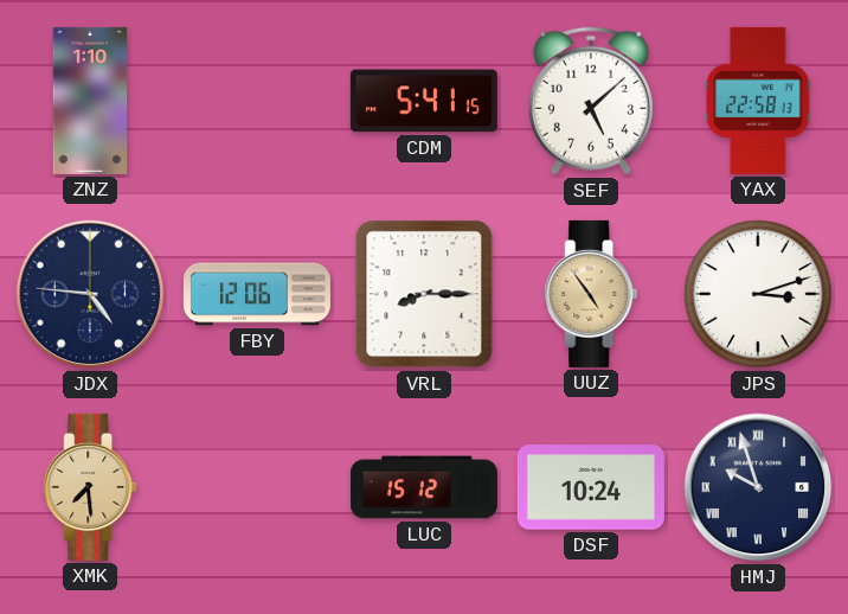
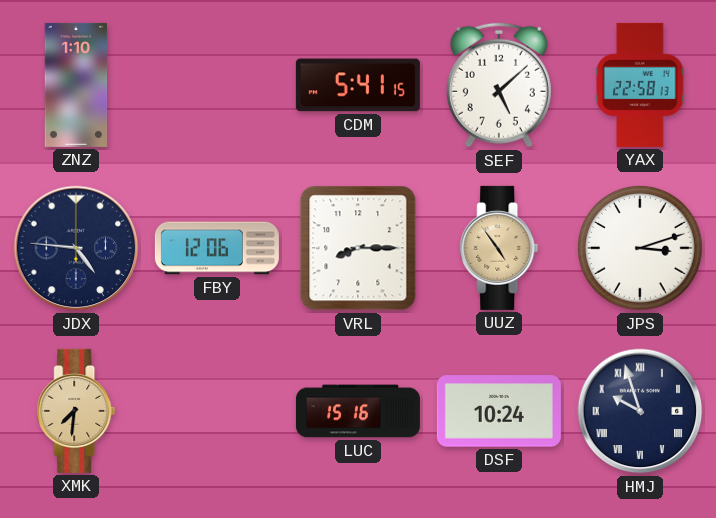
XMK: 7:29 -> 7:31
LUC: 15:12 -> 15:16
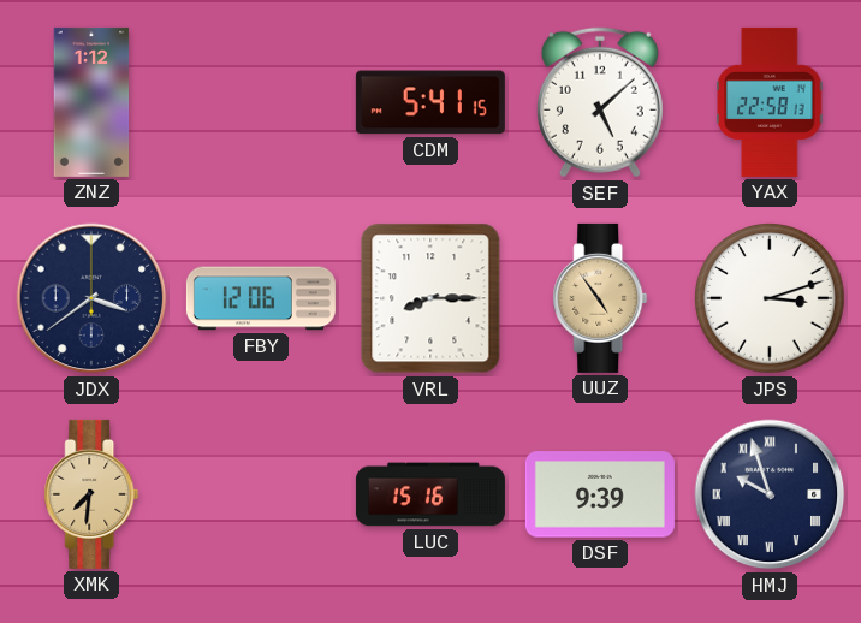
ZNZ: 1:10 -> 1:12
JDX: 4:46 -> 3:39
DSF: 10:24 -> 9:39
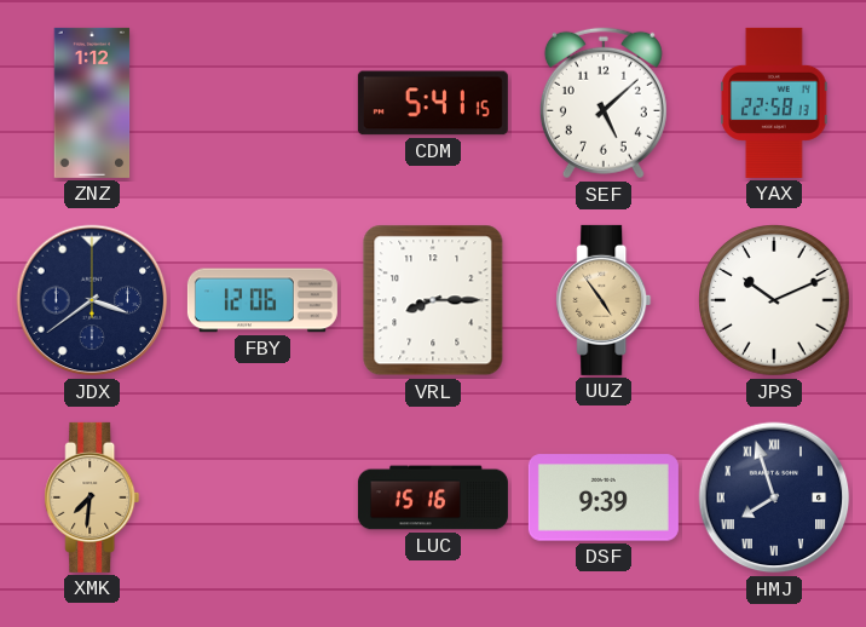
JPS: 3:12 -> 10:11
HMJ: 9:57 -> 7:57
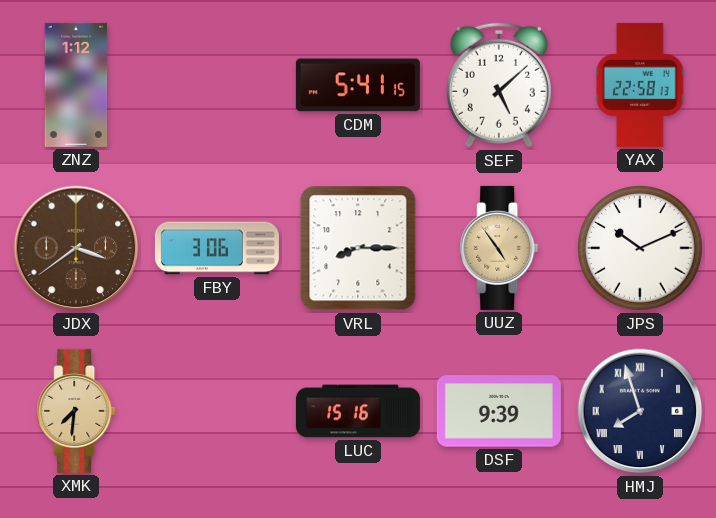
JDX dial: navy -> brown
FBY: 12:06 -> 3:06
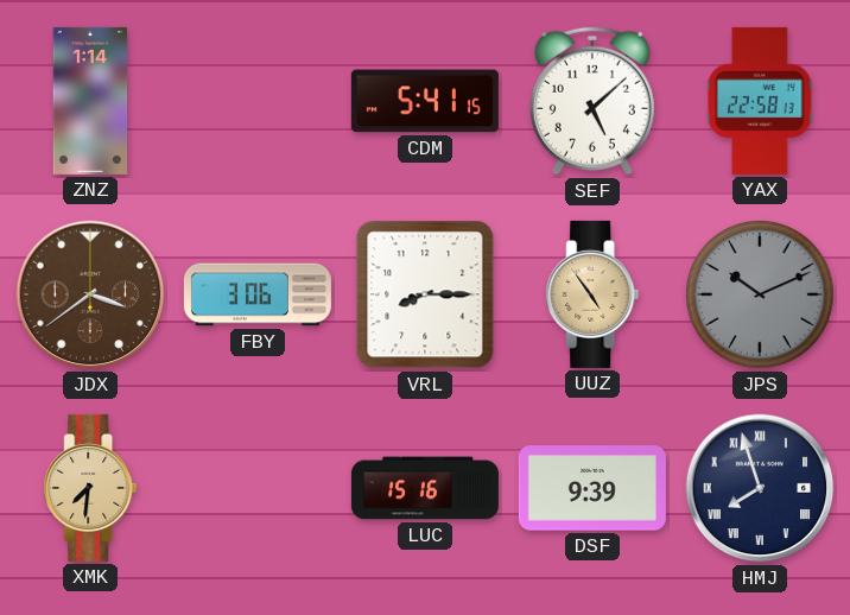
ZNZ: 1:12 -> 1:14
JPS dial: white -> grey
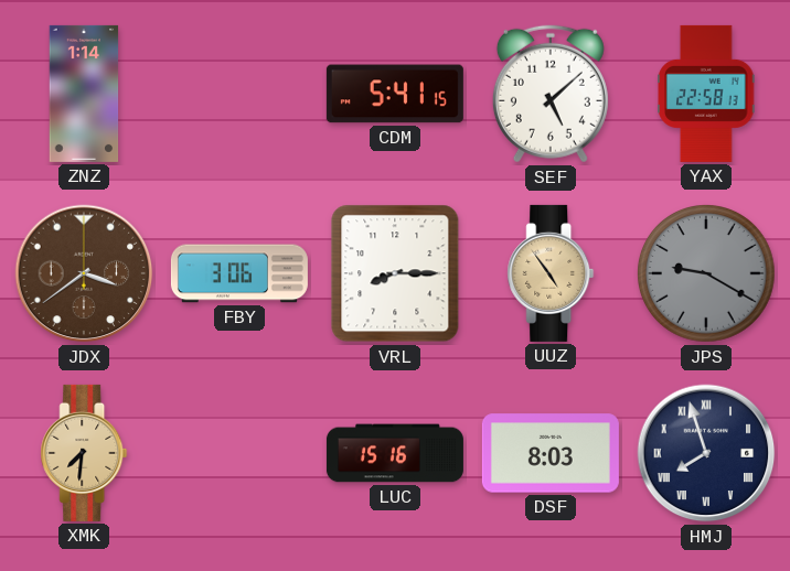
JPS: 10:11 -> 9:20
DSF: 9:39 -> 8:03
